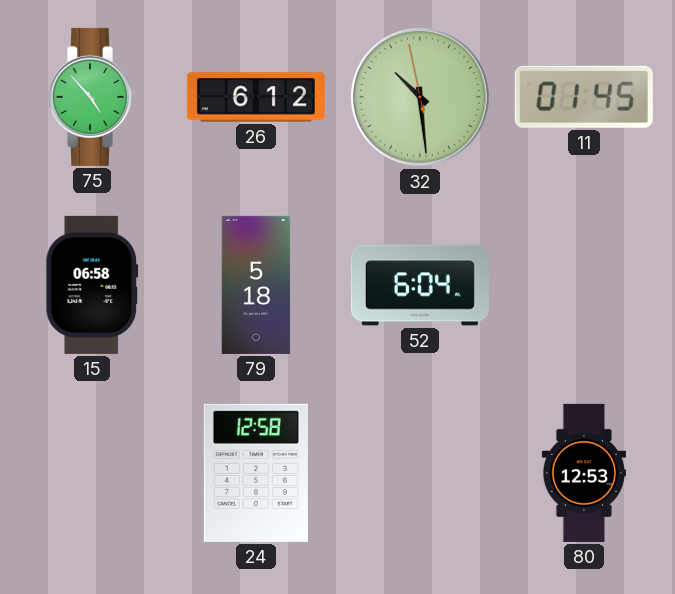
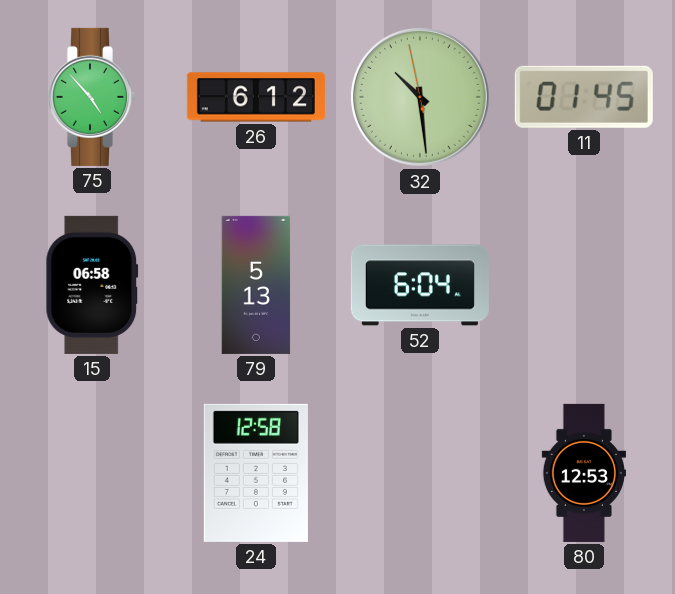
79: 5:18 -> 5:13
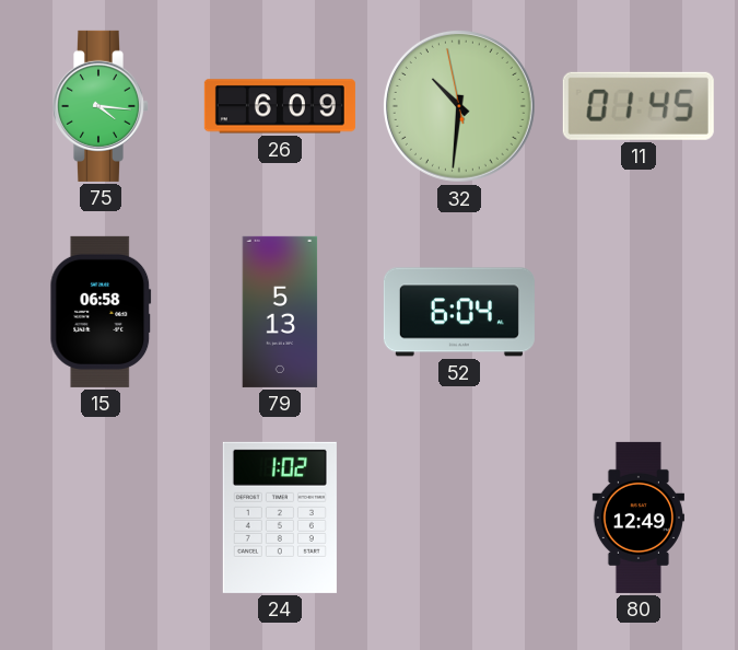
75: 4:53 -> 4:16
26: 6:12 -> 6:09
32: 10:28 -> 10:30
24: 12:58 -> 1:02
80: 12:53 -> 12:49
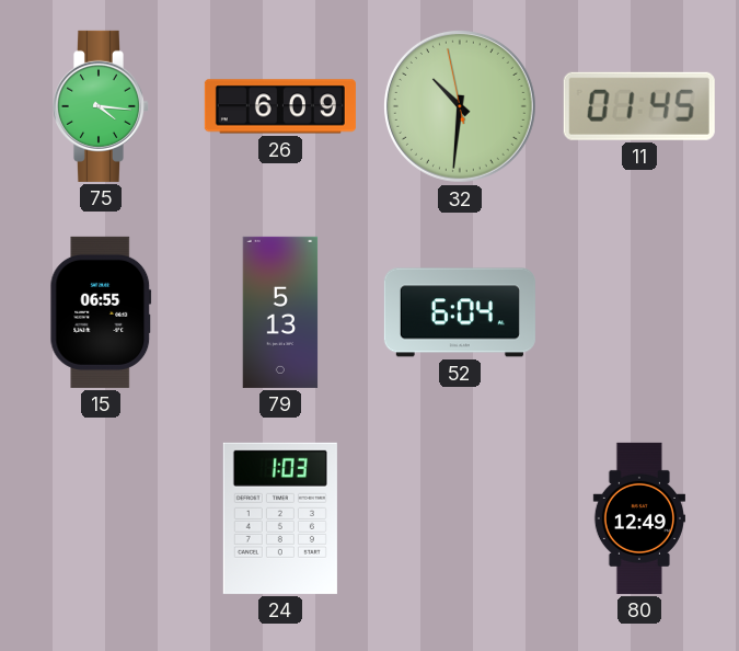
15: 06:58 -> 06:55
24: 1:02 -> 1:03
